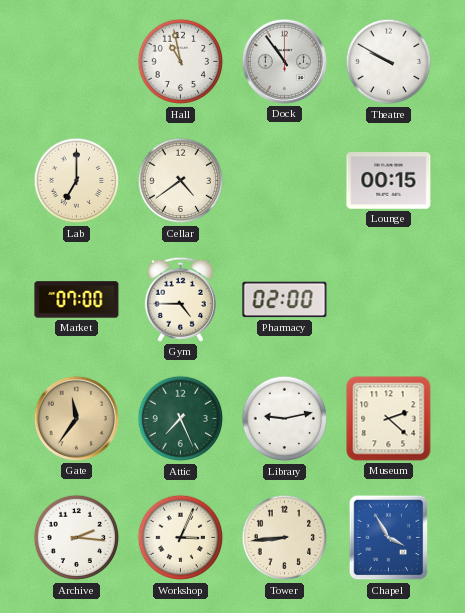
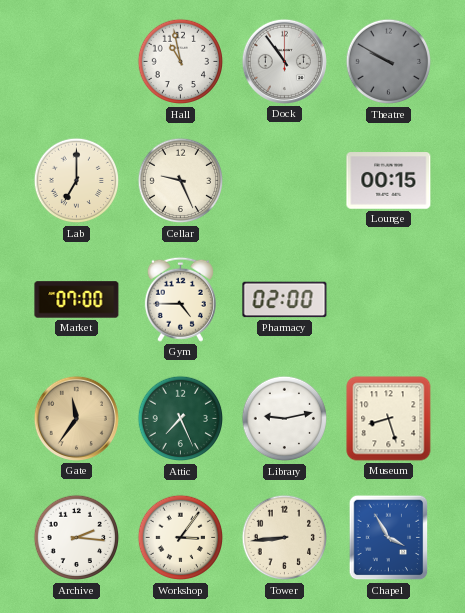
Theatre dial: white -> grey
Cellar: 4:39 -> 9:26
Museum: 2:22 -> 8:27
Workshop: 3:04 -> 3:06
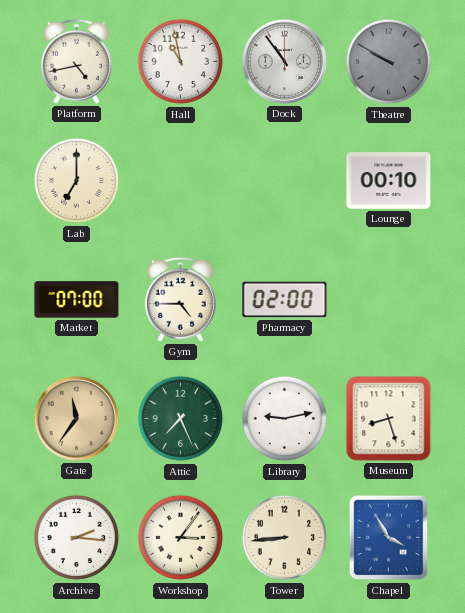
Platform: none -> 4:43
Cellar: 9:26 -> none
Lounge: 00:15 -> 00:10
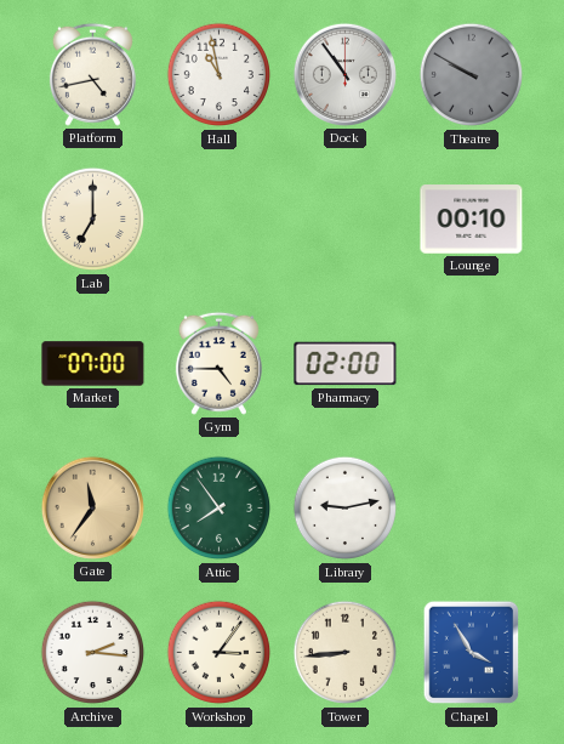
Attic: 7:26 -> 7:54
Museum: 8:27 -> none
